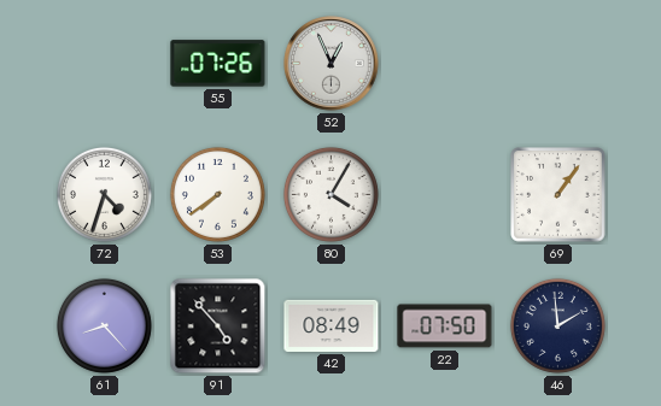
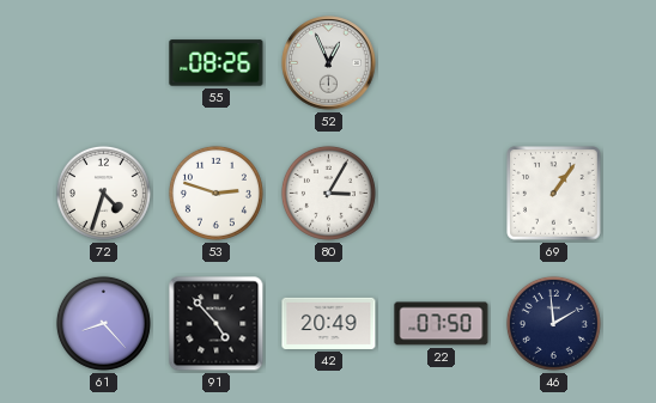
55: 07:26 -> 08:26
53: 7:39 -> 2:48
80: 4:05 -> 3:05
42: 08:49 -> 20:49
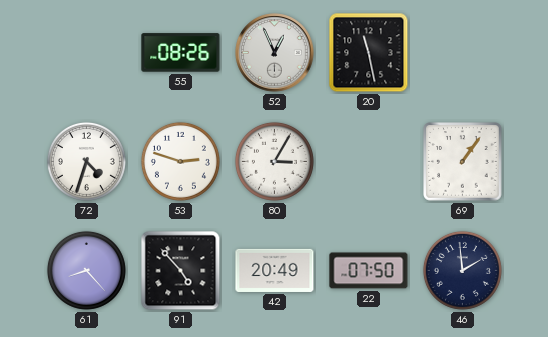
20: none -> 11:28
